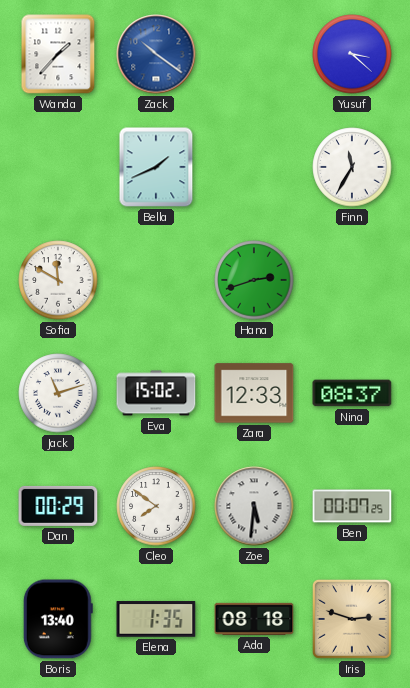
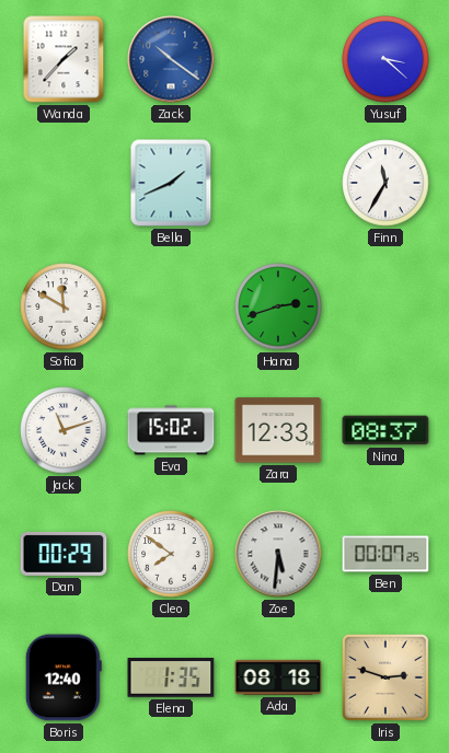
Boris: 13:40 -> 12:40
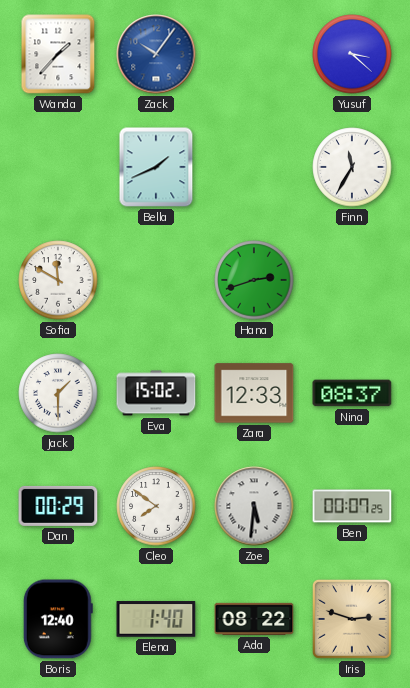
Zack: 10:21 -> 10:06
Jack: 11:12 -> 1:30
Elena: 1:35 -> 1:40
Ada: 08:18 -> 08:22
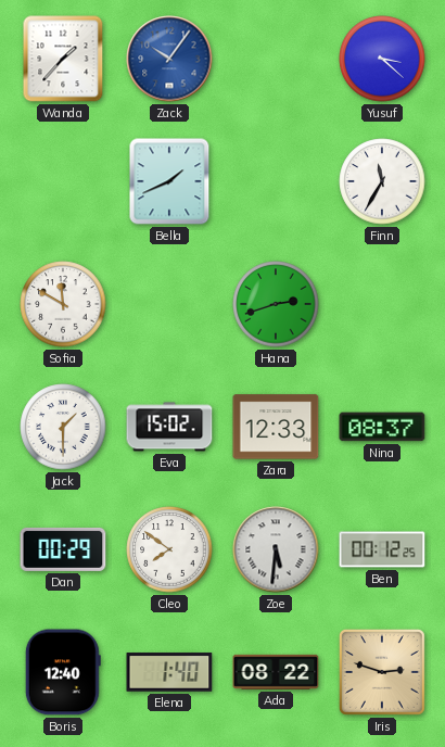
Ben: 00:07 -> 00:12
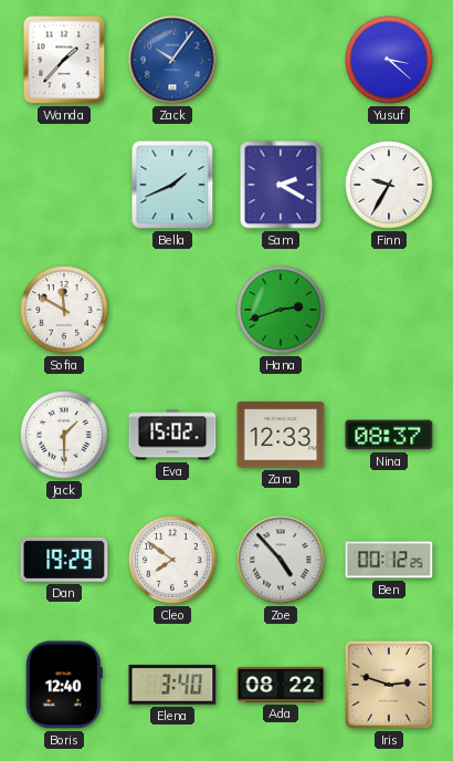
Sam: none -> 2:20
Finn: 11:35 -> 9:35
Dan: 00:29 -> 19:29
Zoe: 5:31 -> 4:53
Elena: 1:40 -> 3:40
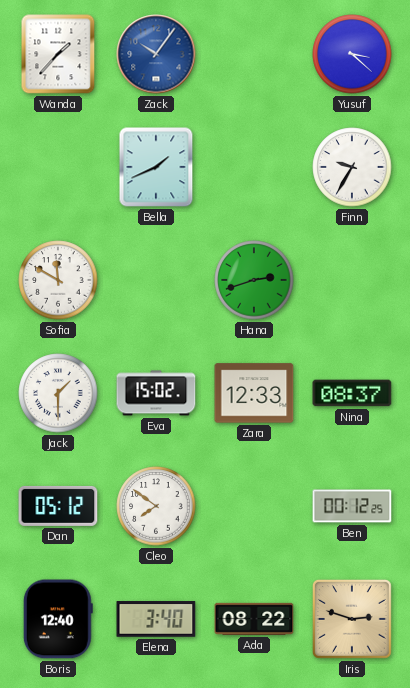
Sam: 2:20 -> none
Dan: 19:29 -> 05:12
Zoe: 4:53 -> none
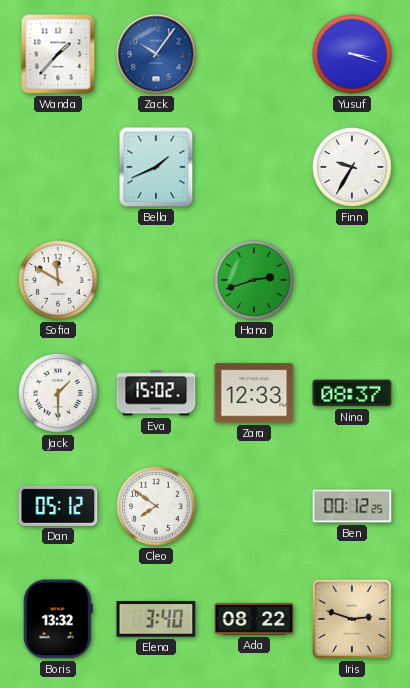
Yusuf: 3:22 -> 3:18
Boris: 12:40 -> 13:32
